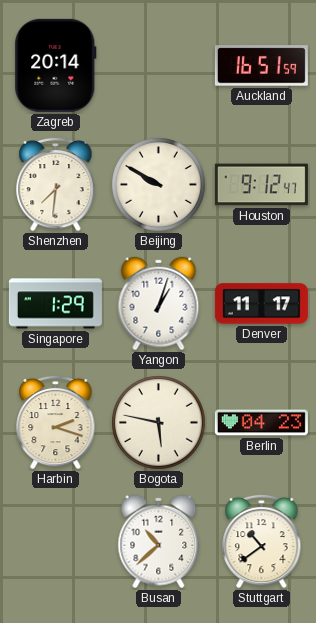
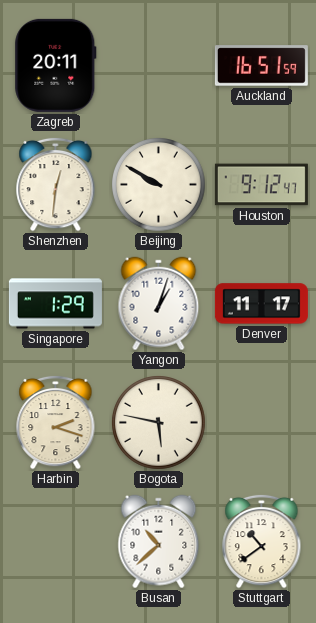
Zagreb: 20:14 -> 20:11
Shenzhen: 7:31 -> 12:31
Berlin: 04:23 -> none
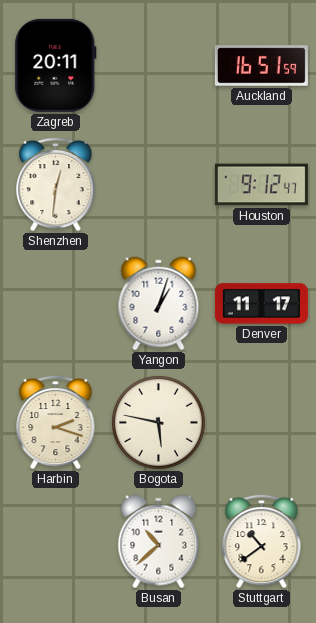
Beijing: 9:50 -> none
Singapore: 1:29 -> none
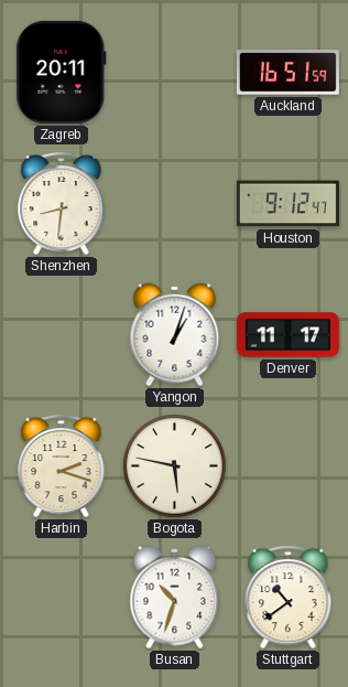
Shenzhen: 12:31 -> 8:31
Busan: 10:38 -> 10:33
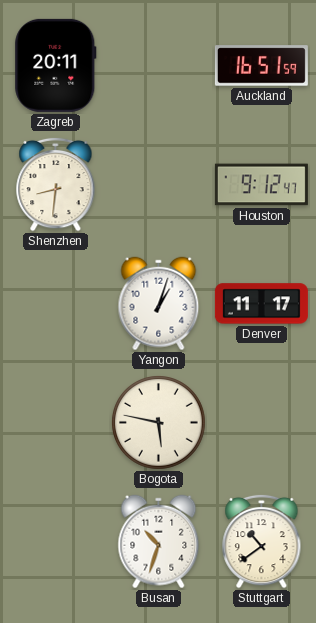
Harbin: 2:18 -> none
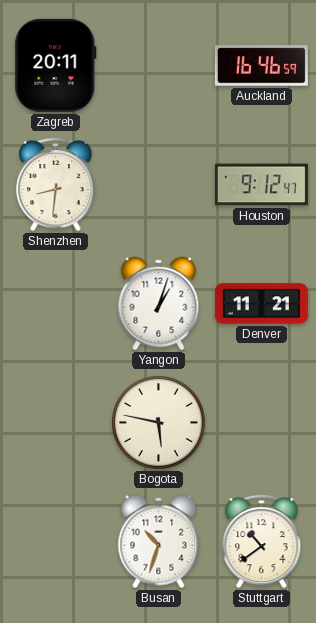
Auckland: 16:51 -> 16:46
Denver: 11:17 -> 11:21
